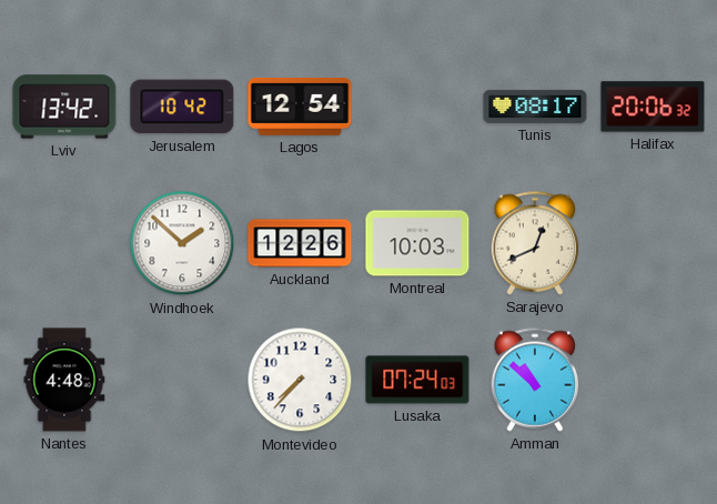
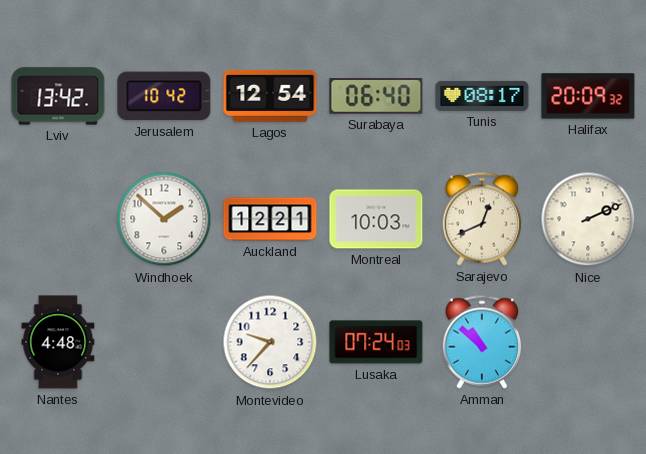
Surabaya: none -> 06:40
Halifax: 20:06 -> 20:09
Auckland: 12:26 -> 12:21
Nice: none -> 2:11
Montevideo: 7:37 -> 9:37
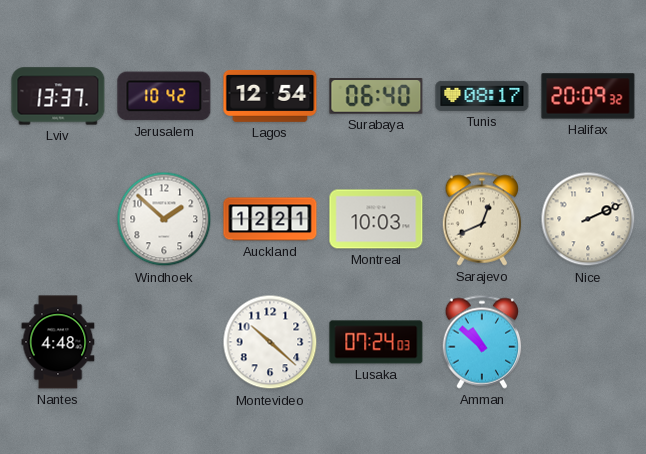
Lviv: 13:42 -> 13:37
Montevideo: 9:37 -> 10:22
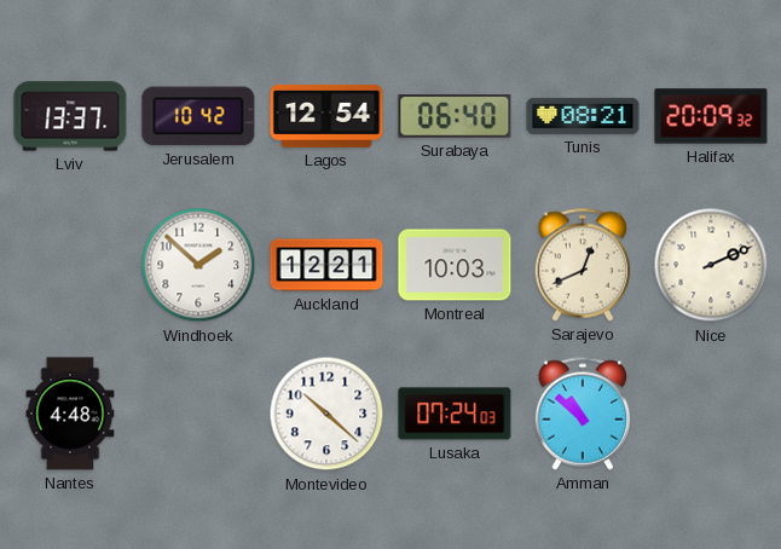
Tunis: 08:17 -> 08:21
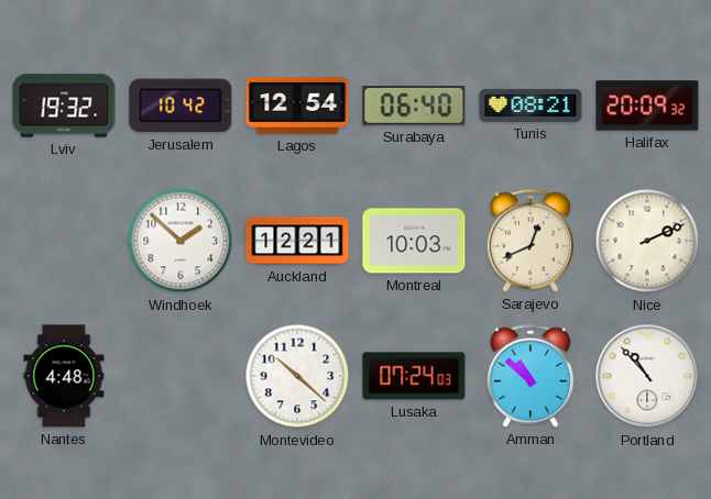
Lviv: 13:37 -> 19:32
Portland: none -> 10:53
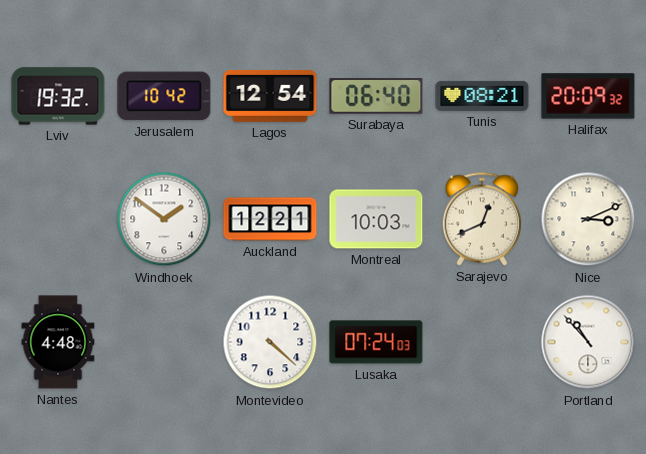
Windhoek: 1:52 -> 1:51
Nice: 2:11 -> 3:11
Montevideo: 10:22 -> 4:22
Amman: 10:52 -> none
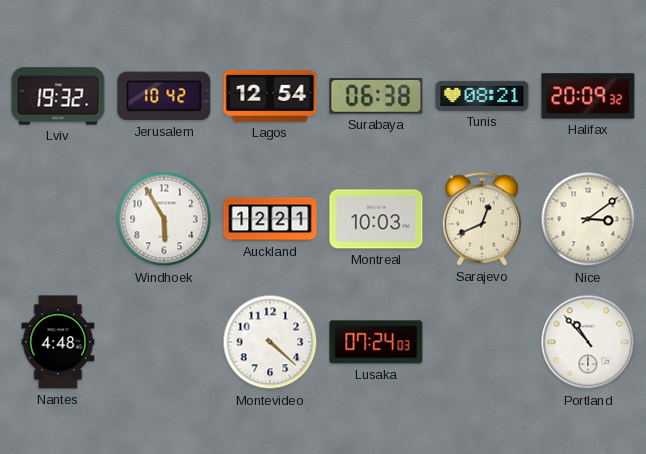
Surabaya: 06:40 -> 06:38
Windhoek: 1:51 -> 5:55
Nice: 3:11 -> 3:09
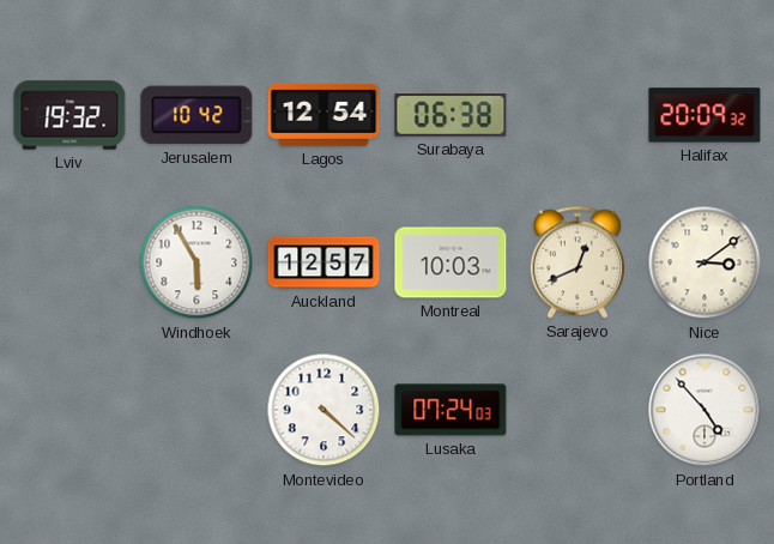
Tunis: 08:21 -> none
Auckland: 12:21 -> 12:57
Nantes: 4:48 -> none
Portland: 10:53 -> 4:53
